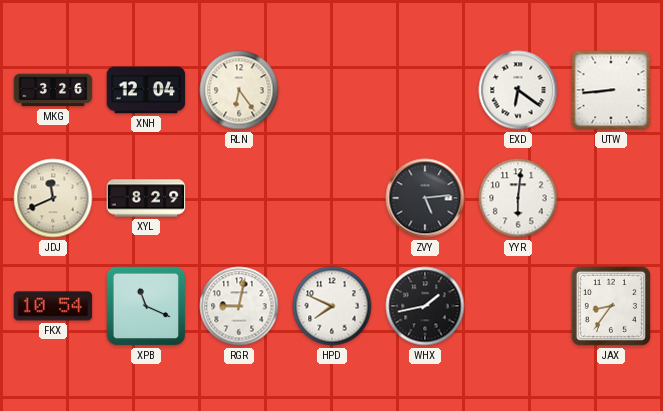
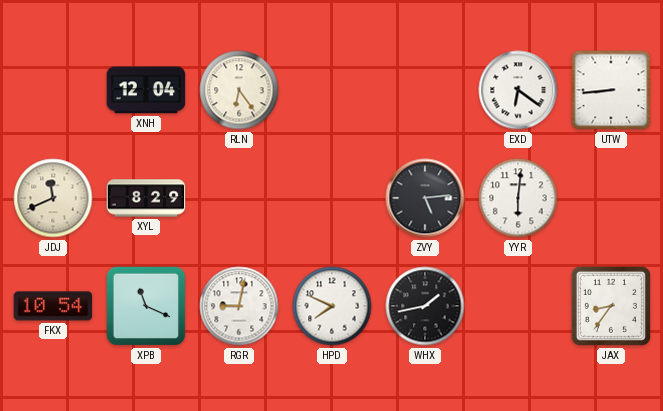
MKG: 3:26 -> none
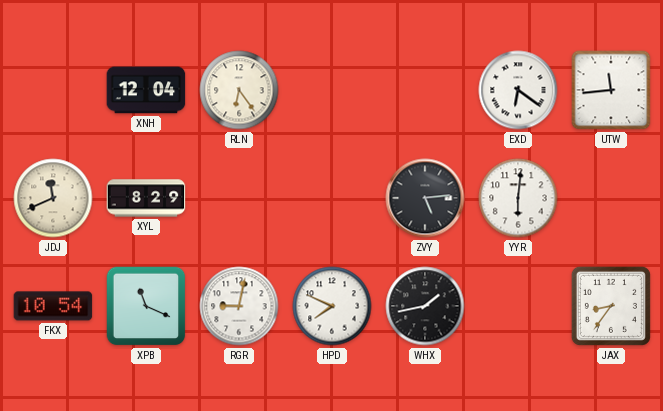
UTW: 8:44 -> 11:44
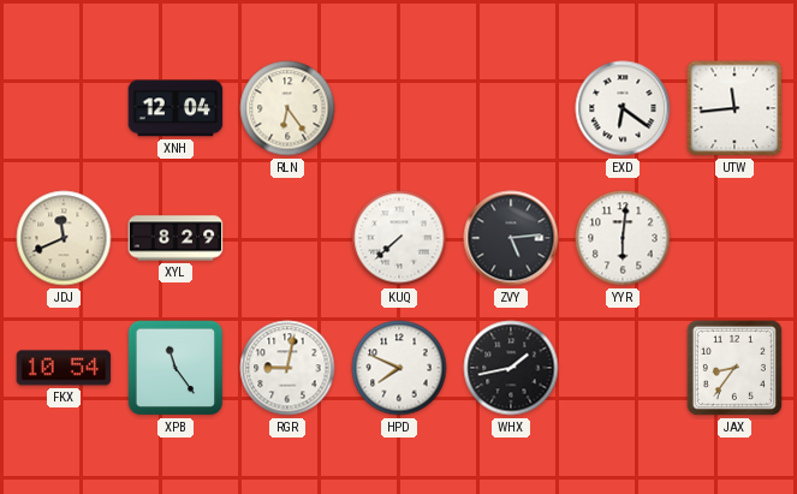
KUQ: none -> 7:38
XPB: 11:19 -> 11:24
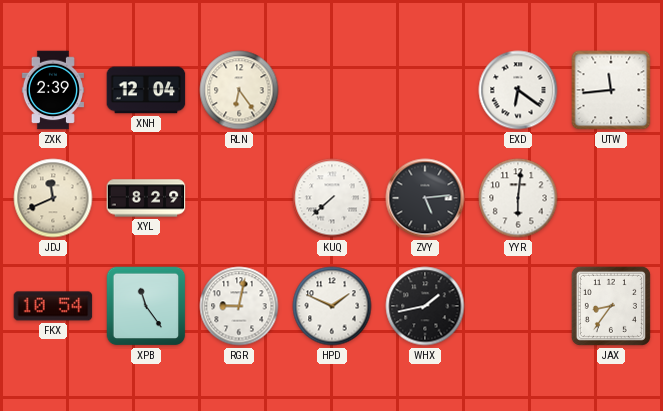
ZXK: none -> 2:39
HPD: 7:49 -> 1:49
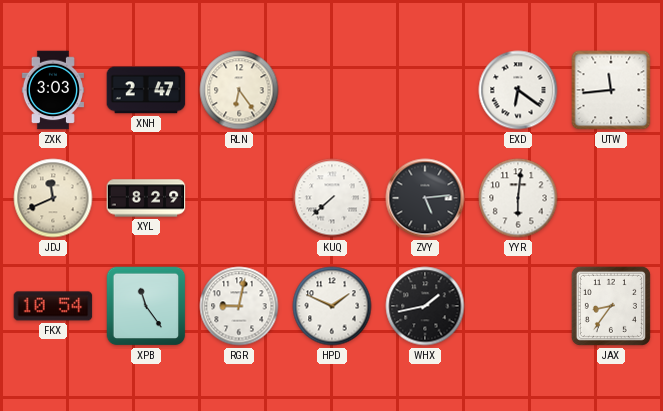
ZXK: 2:39 -> 3:03
XNH: 12:04 -> 2:47
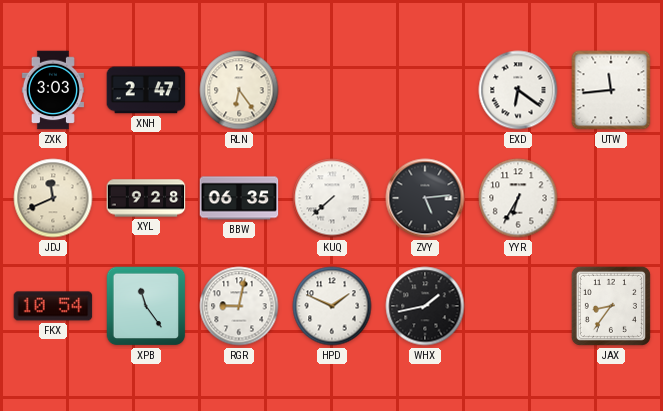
XYL: 8:29 -> 9:28
BBW: none -> 06:35
YYR: 6:01 -> 6:35
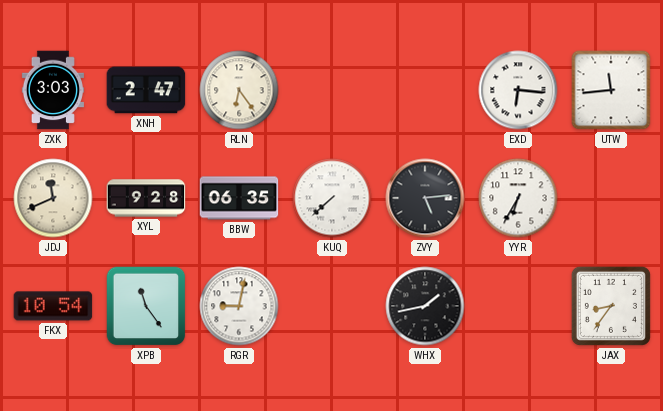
EXD: 6:21 -> 6:16
HPD: 1:49 -> none
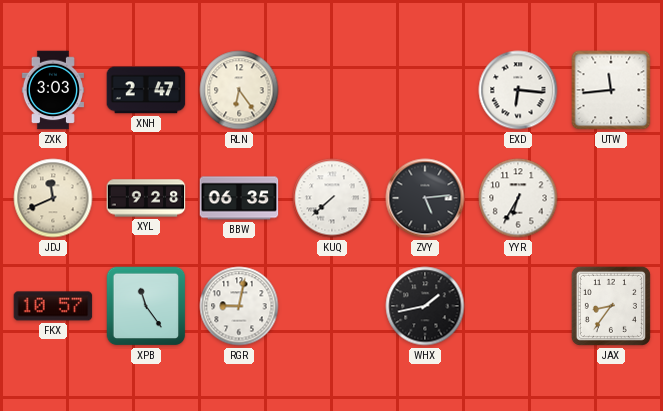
FKX: 10:54 -> 10:57
